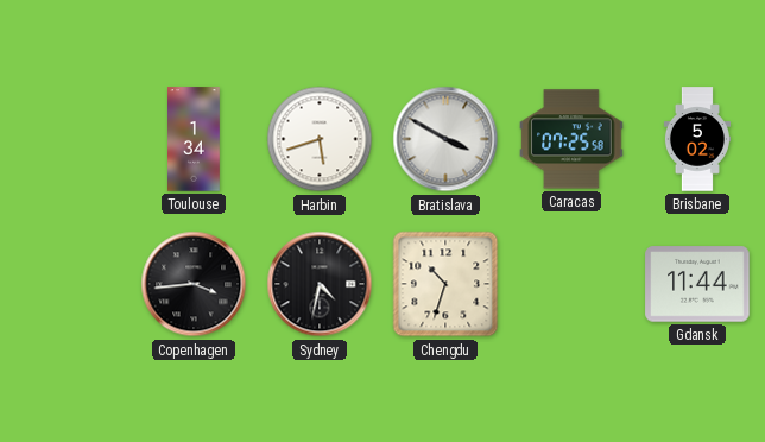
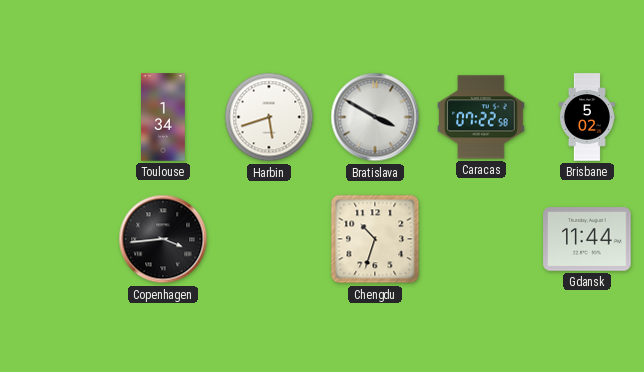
Caracas: 07:25 -> 07:22
Sydney: 4:32 -> none
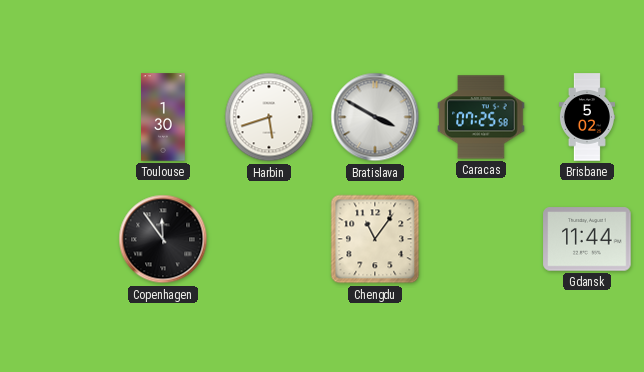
Toulouse: 1:34 -> 1:30
Caracas: 07:22 -> 07:25
Copenhagen: 3:44 -> 11:54
Chengdu: 10:33 -> 11:06
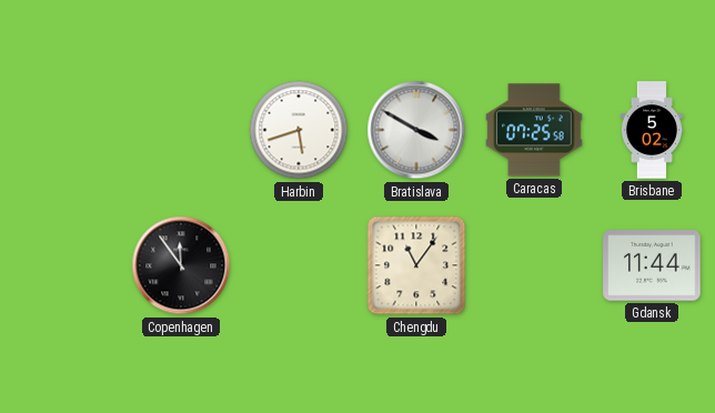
Toulouse: 1:30 -> none
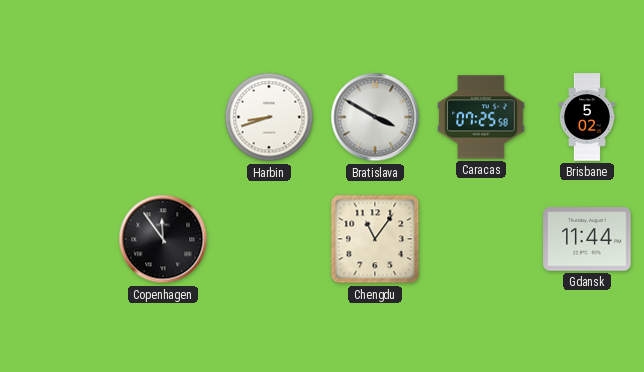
Harbin: 5:42 -> 8:42
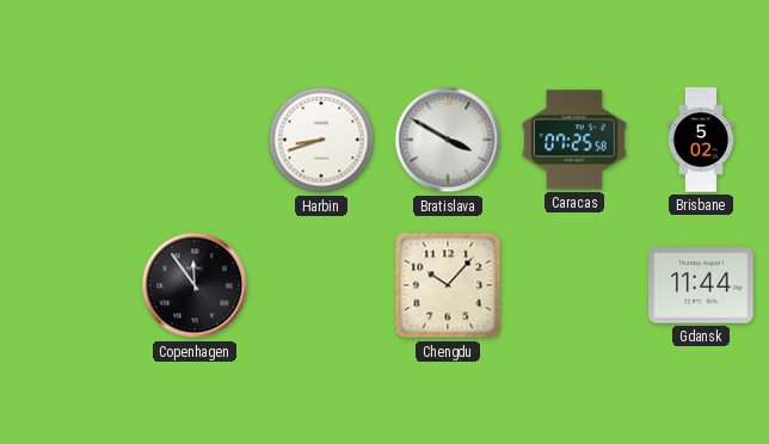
Chengdu: 11:06 -> 10:07
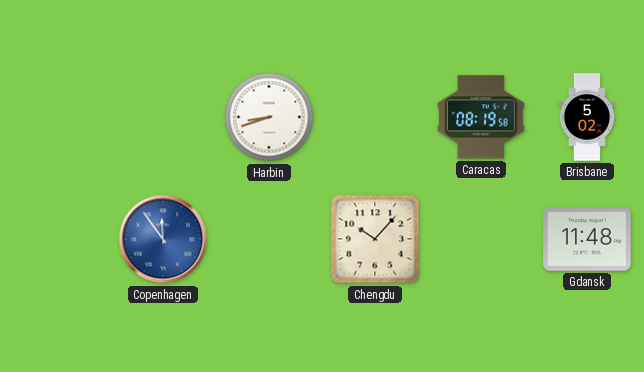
Bratislava: 3:50 -> none
Caracas: 07:25 -> 08:19
Copenhagen dial: black -> blue
Gdansk: 11:44 -> 11:48
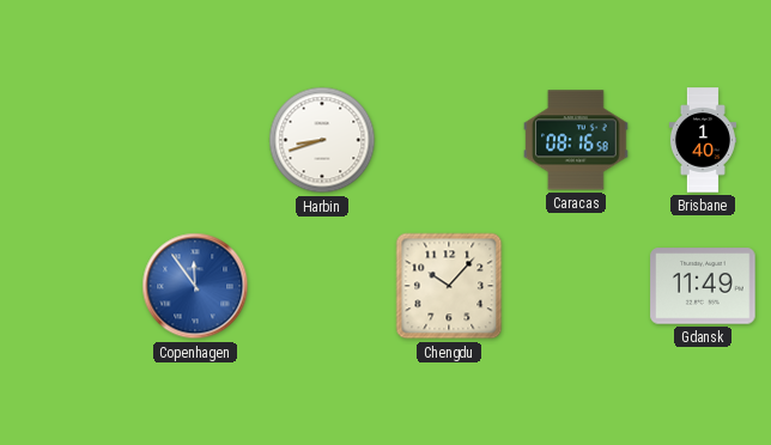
Caracas: 08:19 -> 08:16
Brisbane: 5:02 -> 1:40
Gdansk: 11:48 -> 11:49
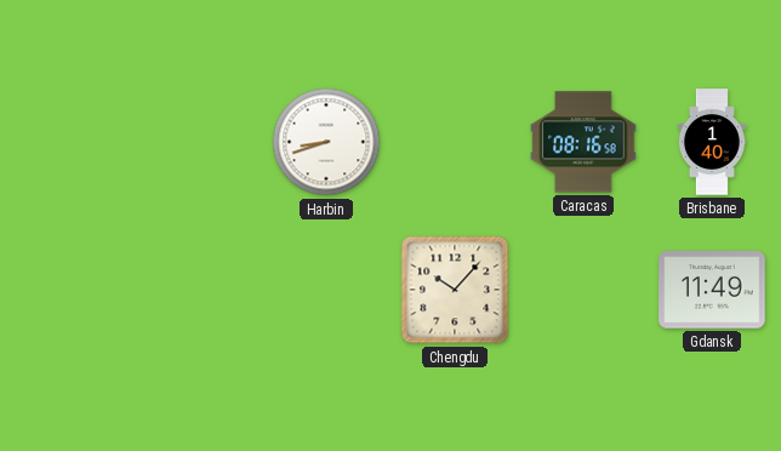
Copenhagen: 11:54 -> none
